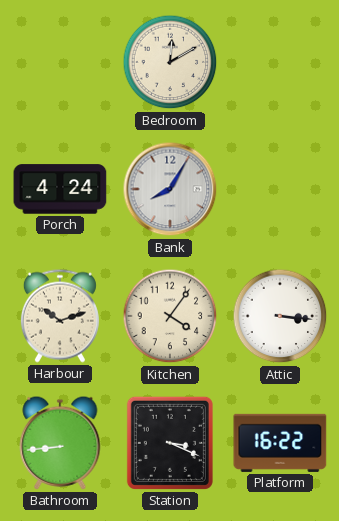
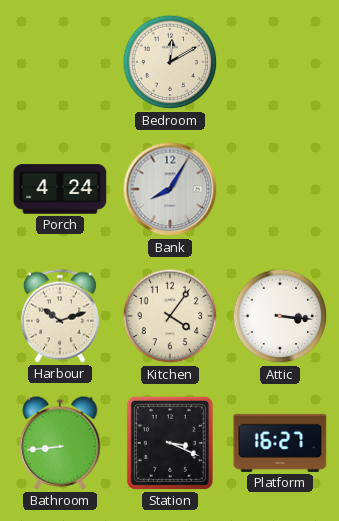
Platform: 16:22 -> 16:27
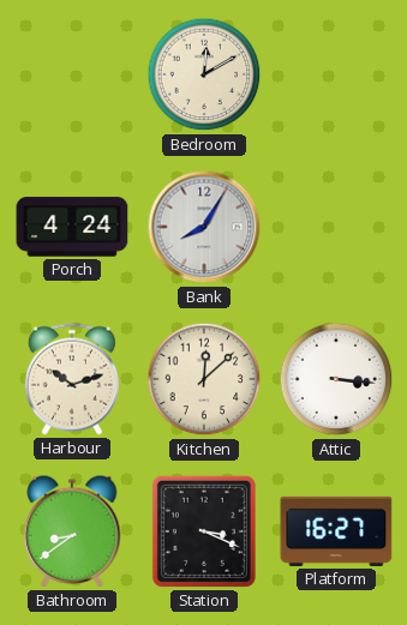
Kitchen: 4:06 -> 12:08
Bathroom: 8:44 -> 8:39
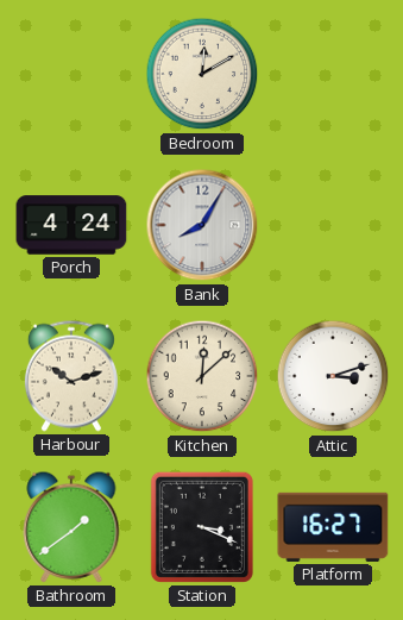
Attic: 3:16 -> 3:12
Bathroom: 8:39 -> 1:39
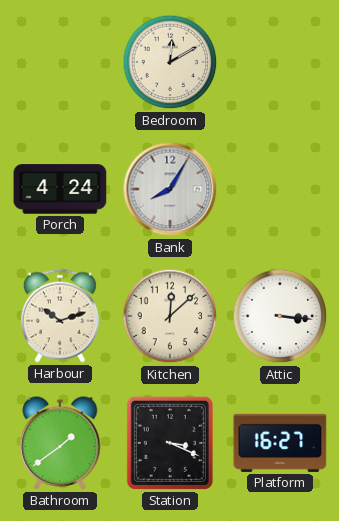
Attic: 3:12 -> 3:16
